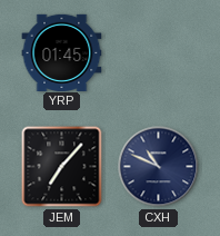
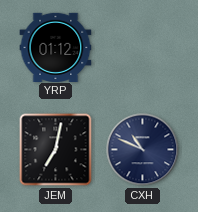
YRP: 01:45 -> 01:12
JEM: 7:07 -> 7:02
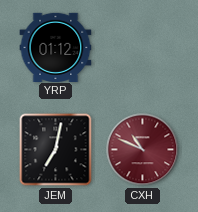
CXH dial: navy -> burgundy
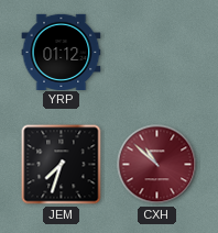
JEM: 7:02 -> 7:33
CXH: 10:49 -> 10:52
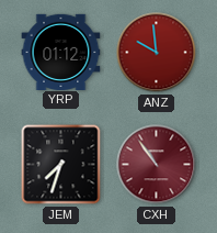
ANZ: none -> 9:59
CXH: 10:52 -> 10:54
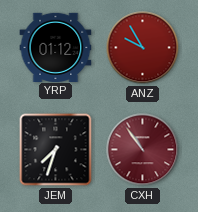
ANZ: 9:59 -> 9:55
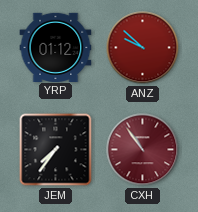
ANZ: 9:55 -> 9:52
JEM: 7:33 -> 7:36
